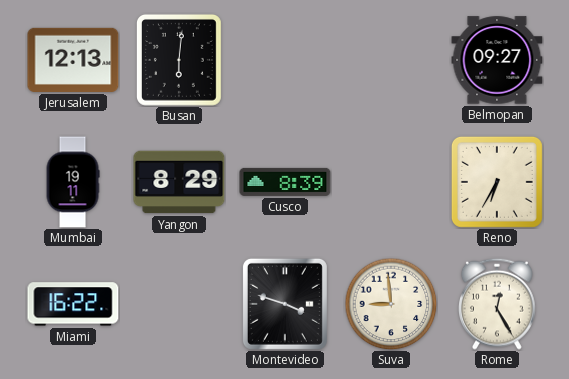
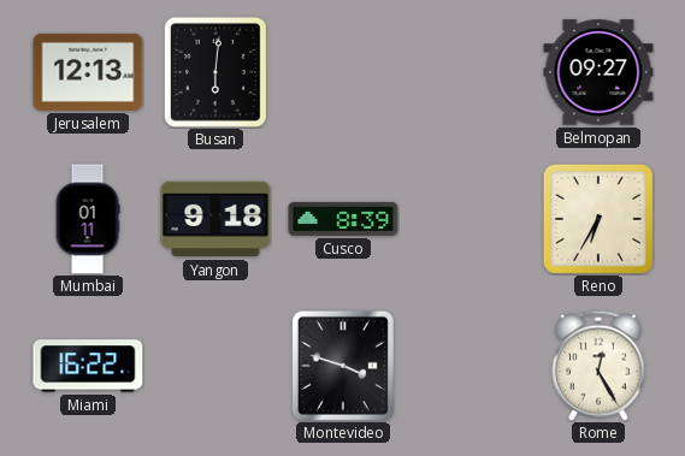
Mumbai: 19:11 -> 01:11
Yangon: 8:29 -> 9:18
Suva: 8:59 -> none
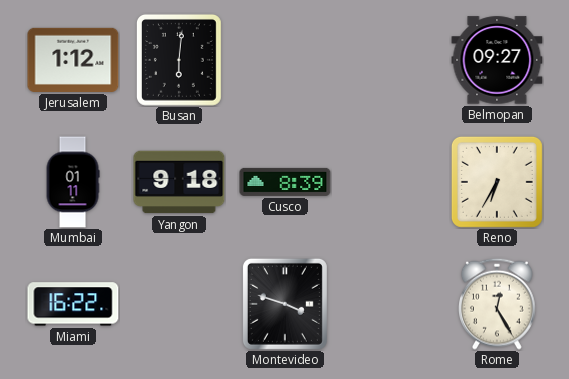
Jerusalem: 12:13 -> 1:12
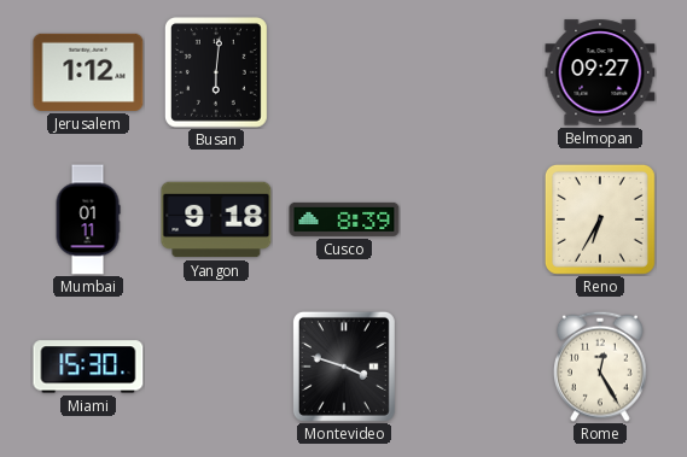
Miami: 16:22 -> 15:30
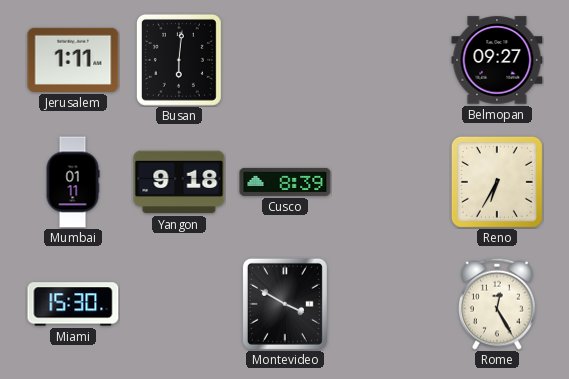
Jerusalem: 1:12 -> 1:11
Montevideo: 3:48 -> 3:50
